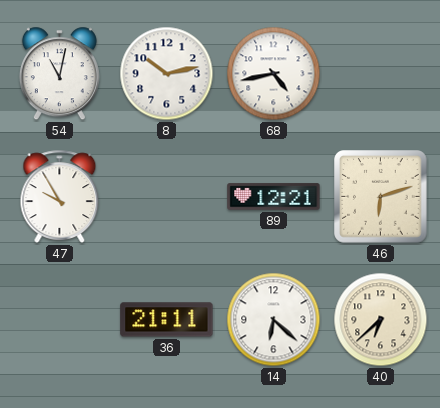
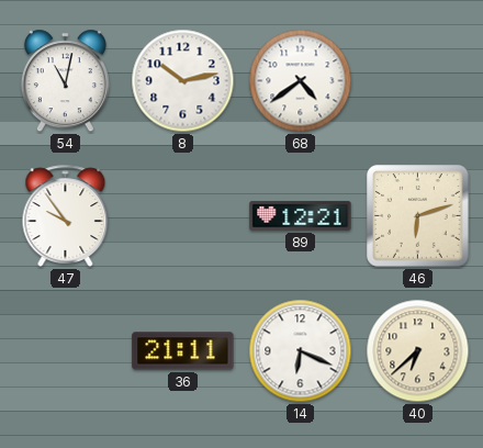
68: 4:43 -> 4:39
47: 9:55 -> 9:54
14: 6:22 -> 6:19
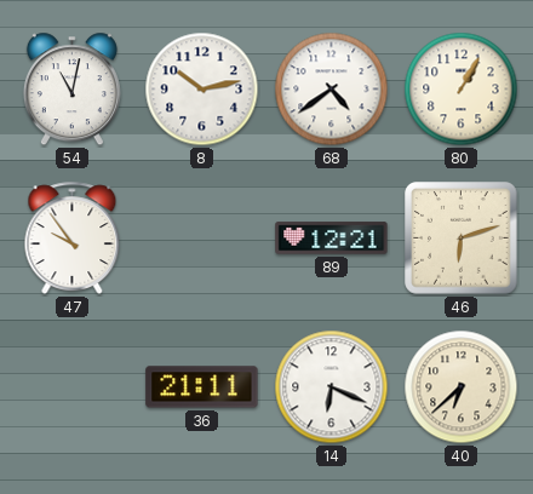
80: none -> 1:05
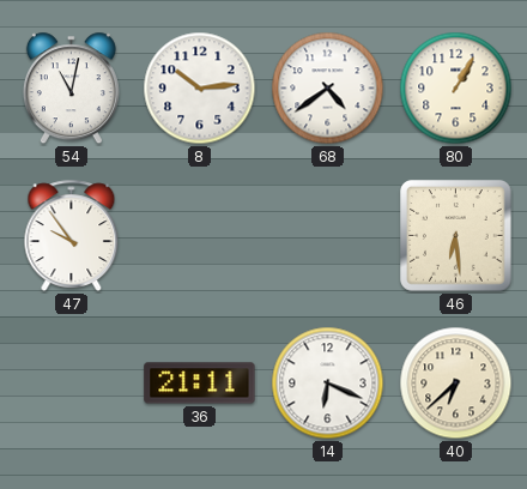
8: 10:13 -> 10:14
89: 12:21 -> none
46: 6:12 -> 6:29
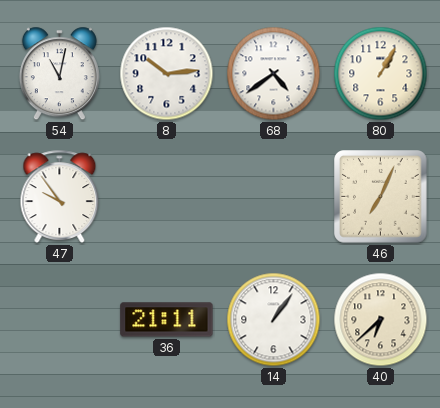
46: 6:29 -> 7:04
14: 6:19 -> 1:06
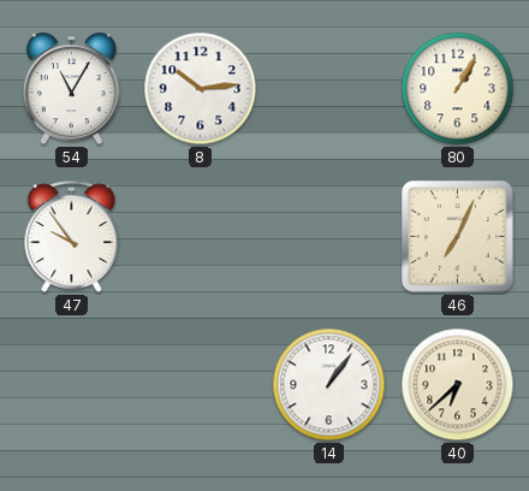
54: 11:02 -> 11:05
68: 4:39 -> none
36: 21:11 -> none
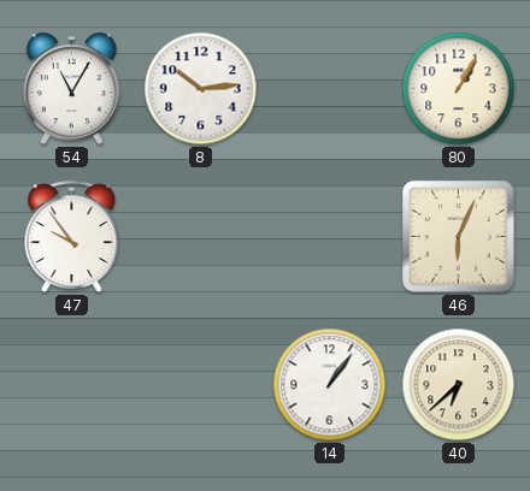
46: 7:04 -> 6:04
